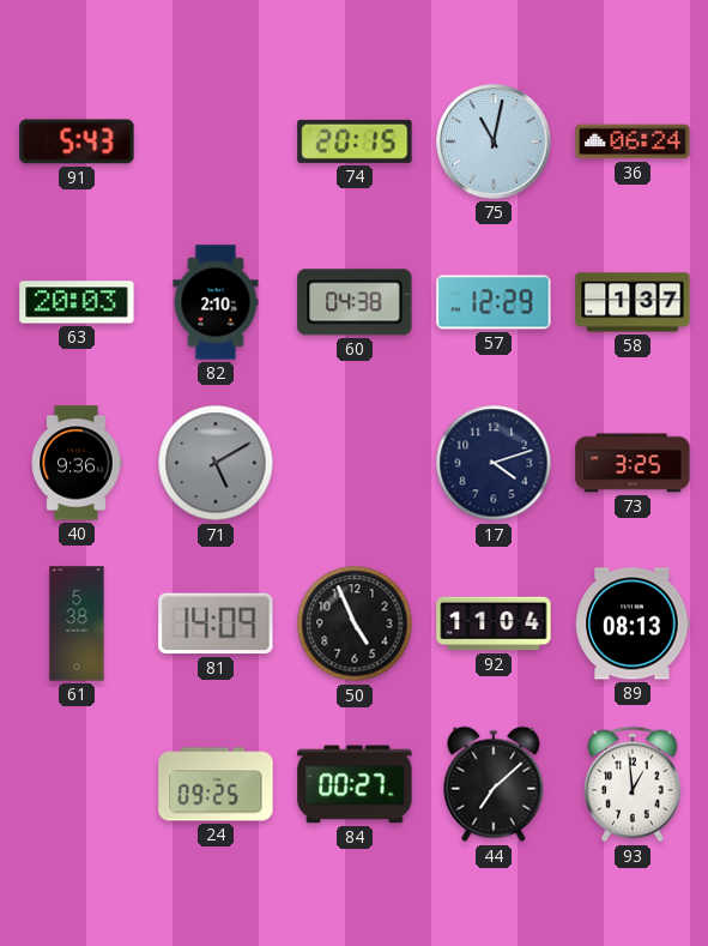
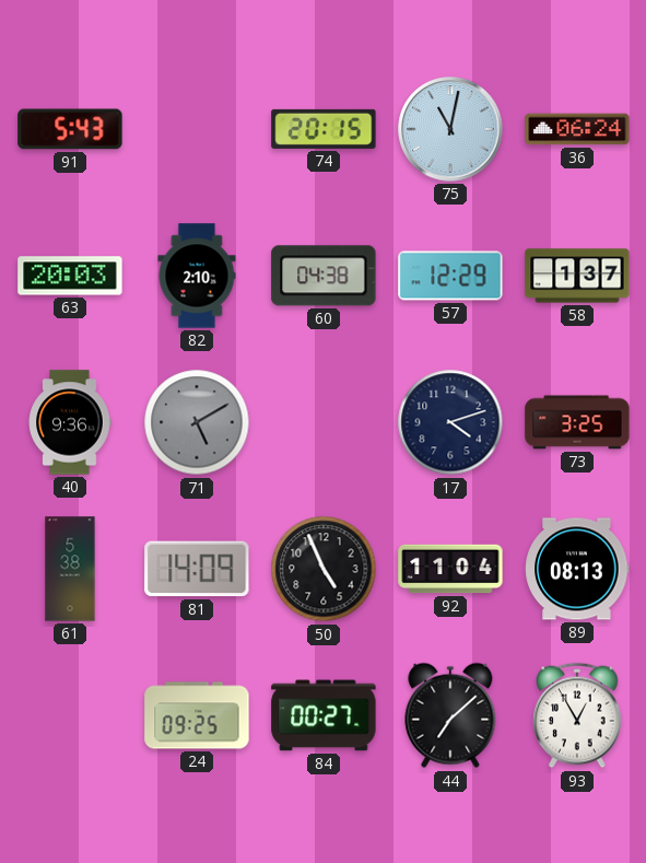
93: 12:59 -> 12:55
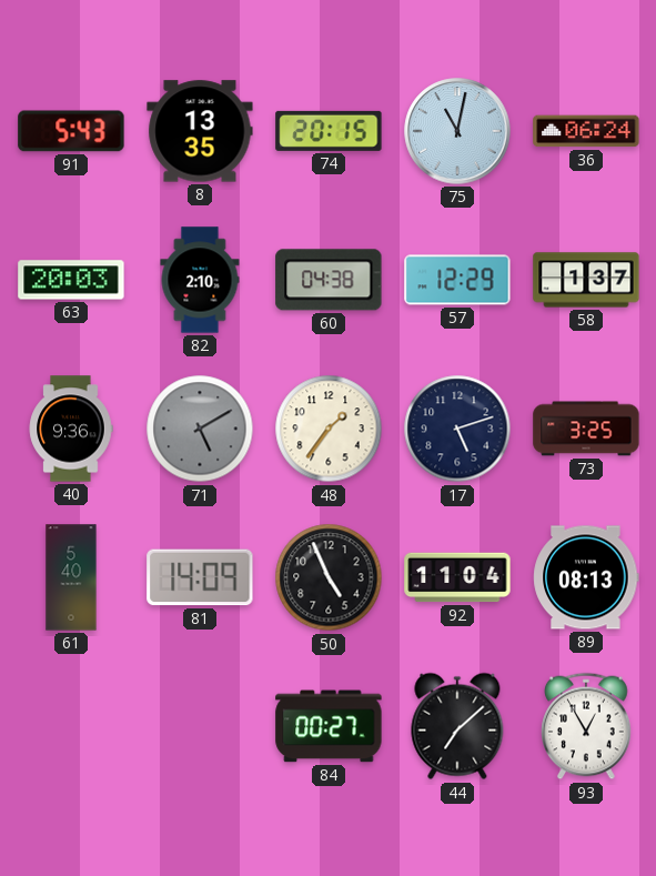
8: none -> 13:35
48: none -> 1:36
17: 4:12 -> 5:12
61: 5:38 -> 5:40
24: 09:25 -> none
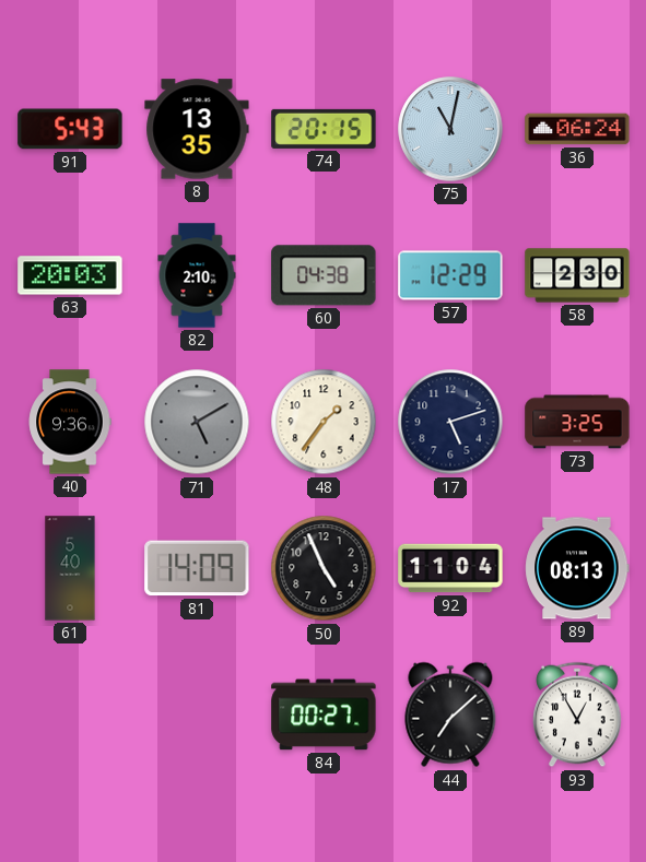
58: 1:37 -> 2:30
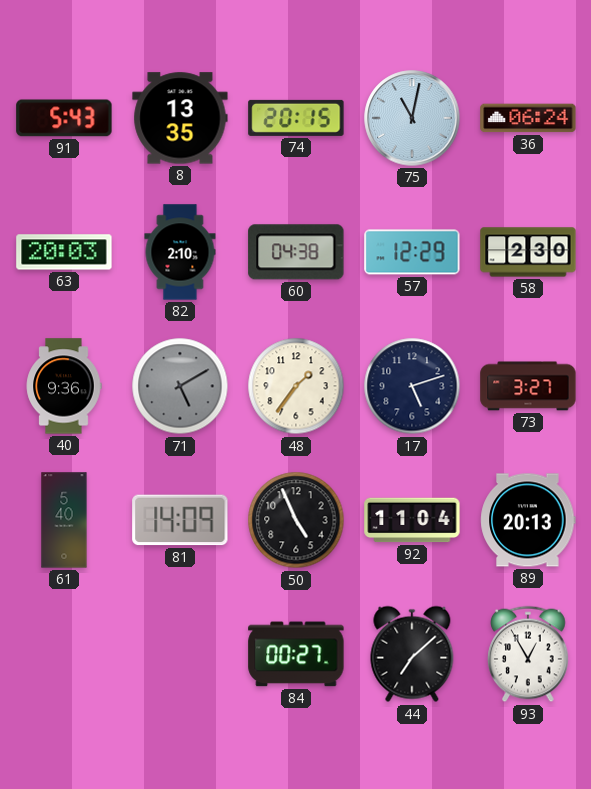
73: 3:25 -> 3:27
89: 08:13 -> 20:13
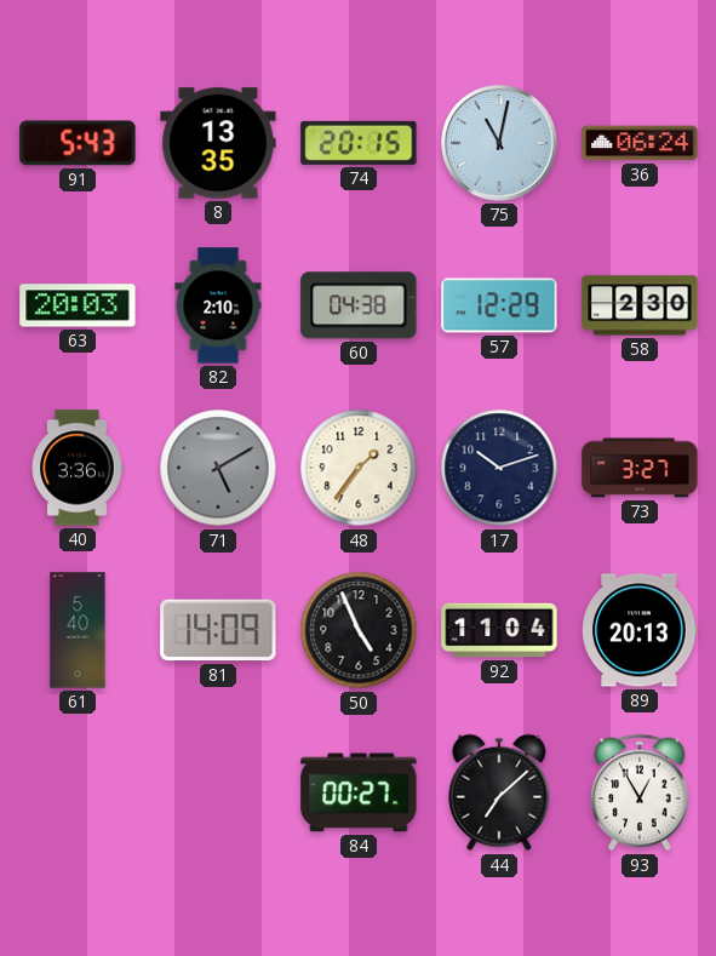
40: 9:36 -> 3:36
17: 5:12 -> 10:12
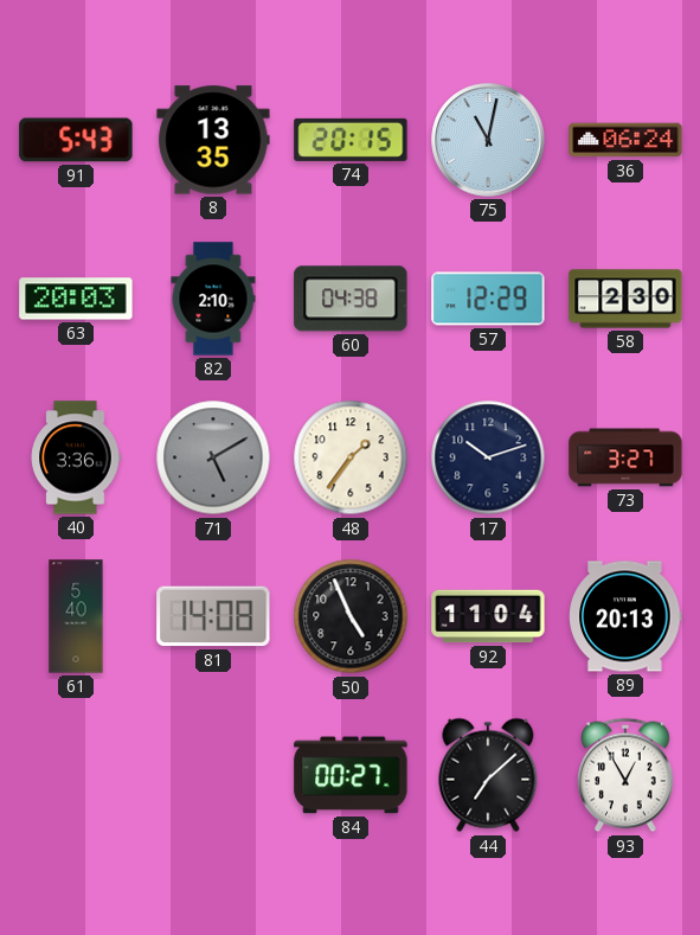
81: 14:09 -> 14:08
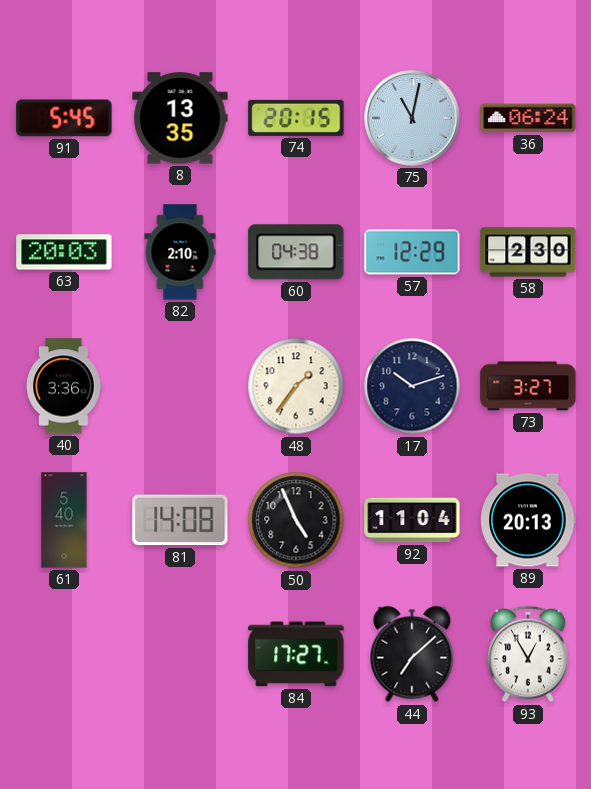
91: 5:43 -> 5:45
71: 5:10 -> none
84: 00:27 -> 17:27
